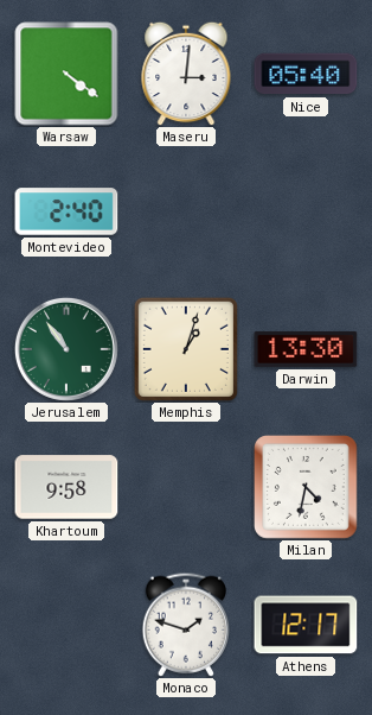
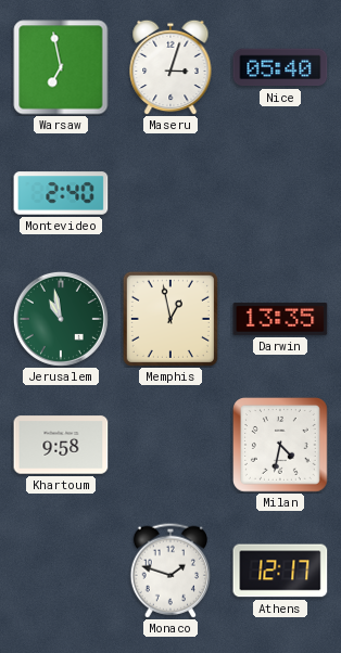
Warsaw: 4:21 -> 6:58
Maseru: 3:01 -> 3:03
Jerusalem: 10:54 -> 10:58
Memphis: 1:03 -> 12:58
Darwin: 13:30 -> 13:35
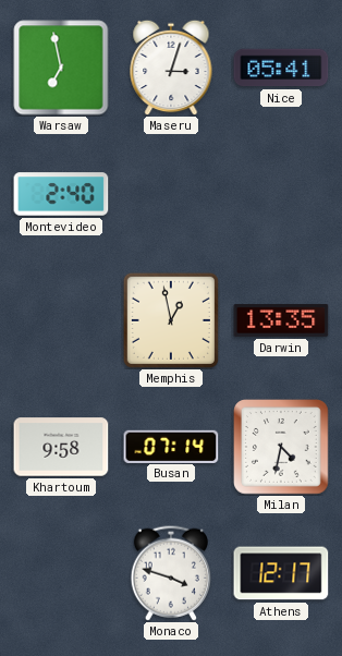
Nice: 05:40 -> 05:41
Jerusalem: 10:58 -> none
Busan: none -> 07:14
Monaco: 1:48 -> 3:48
